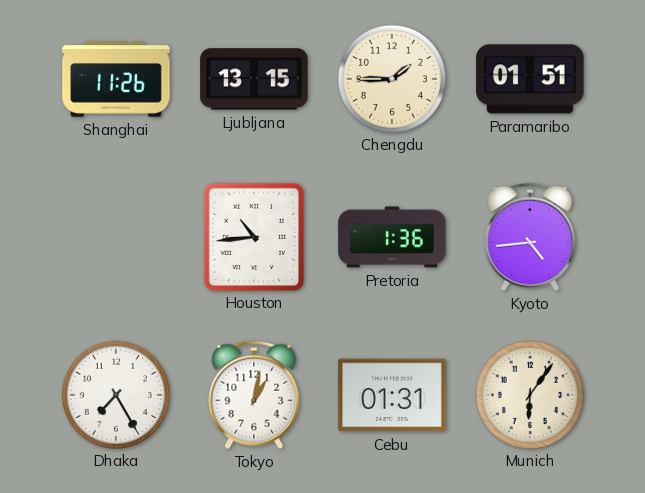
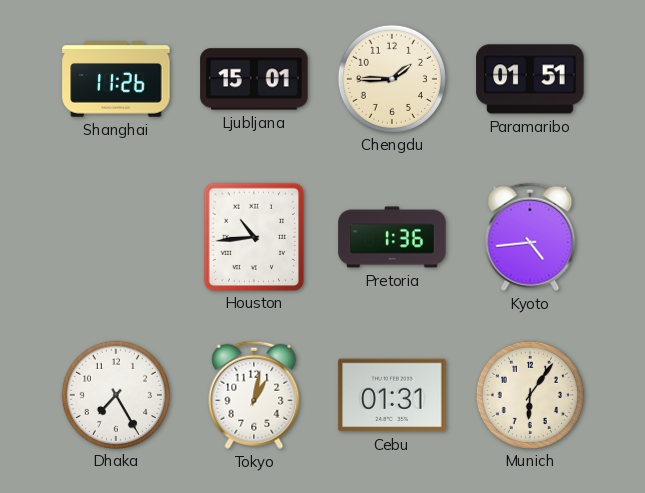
Ljubljana: 13:15 -> 15:01
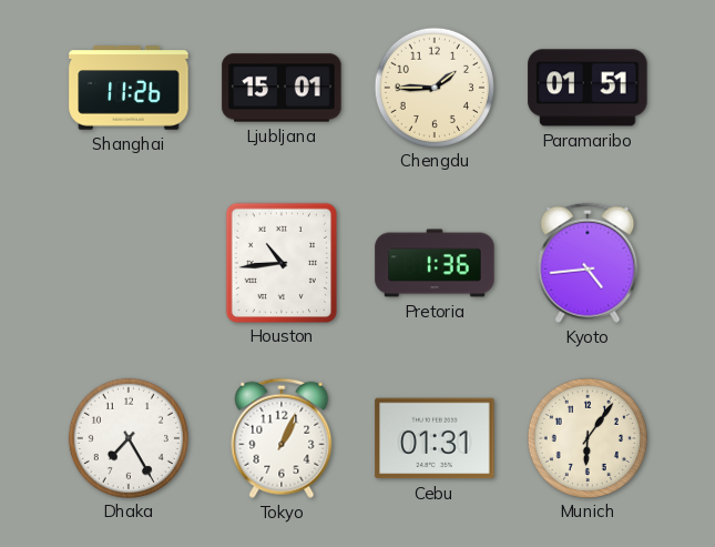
Tokyo: 1:02 -> 1:04
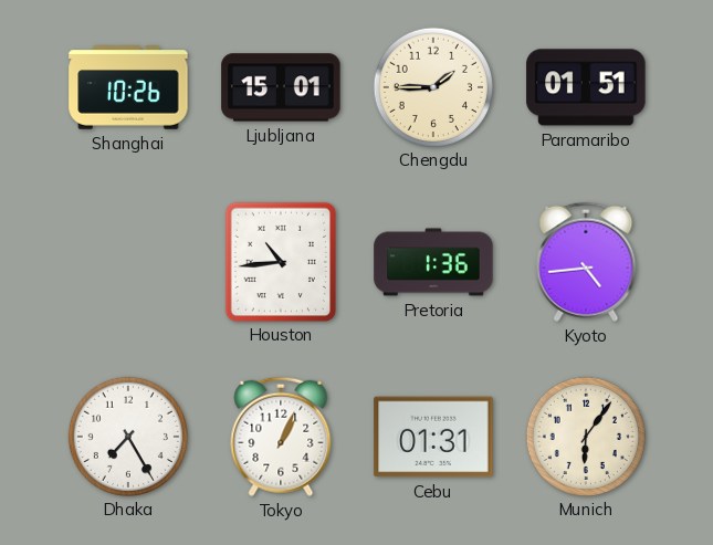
Shanghai: 11:26 -> 10:26
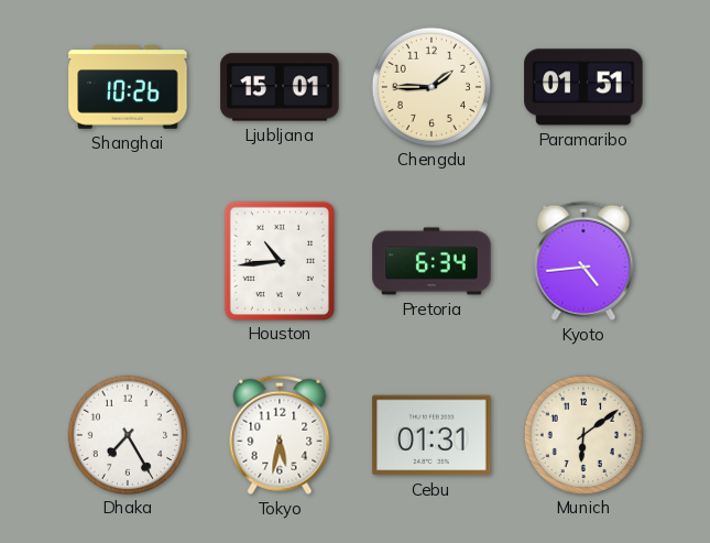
Pretoria: 1:36 -> 6:34
Tokyo: 1:04 -> 5:32
Munich: 6:06 -> 6:09
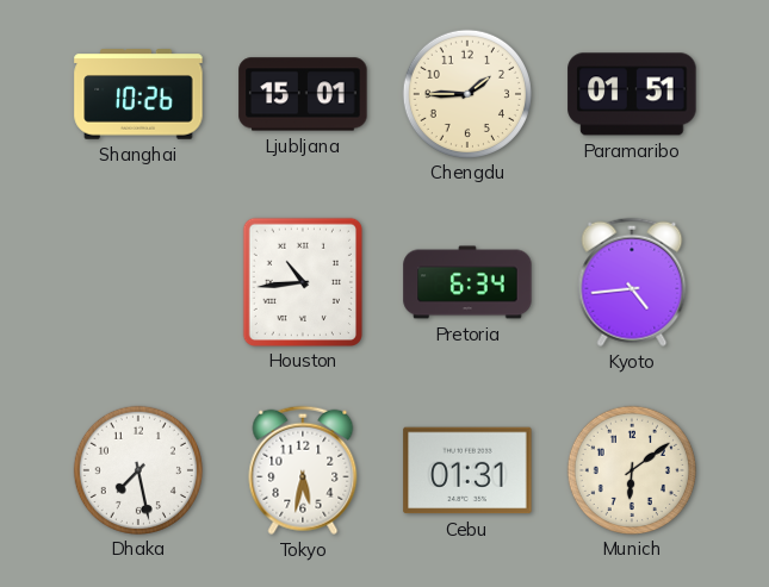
Dhaka: 7:25 -> 7:28
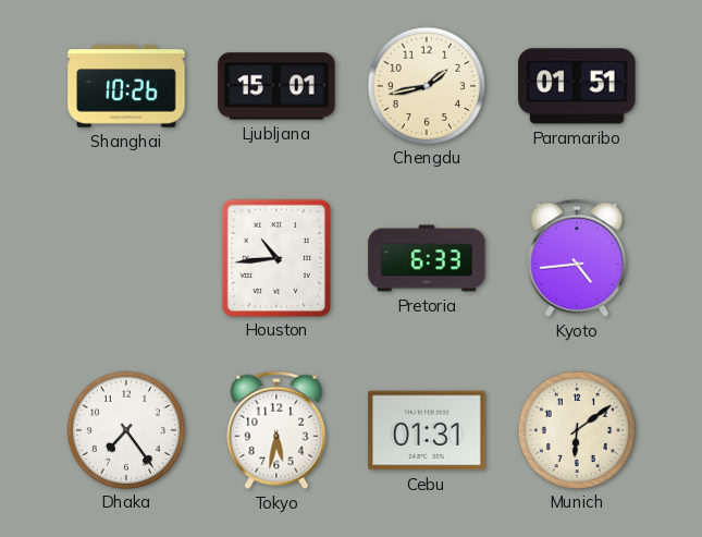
Chengdu: 1:45 -> 1:43
Pretoria: 6:34 -> 6:33
Dhaka: 7:28 -> 7:24
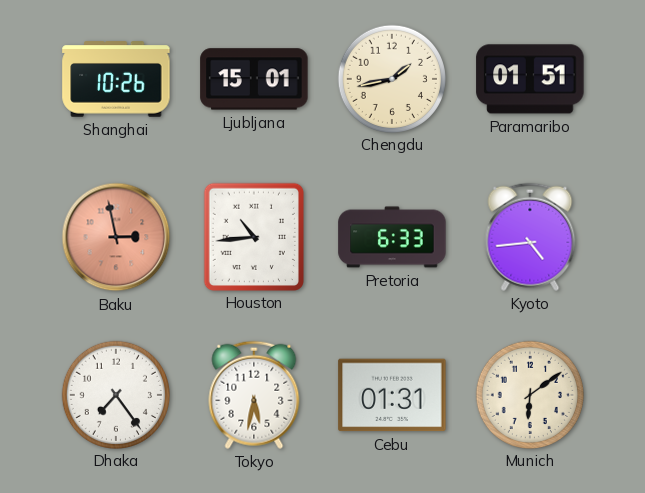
Baku: none -> 2:58
